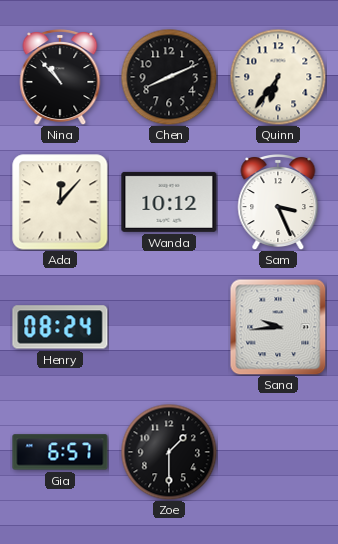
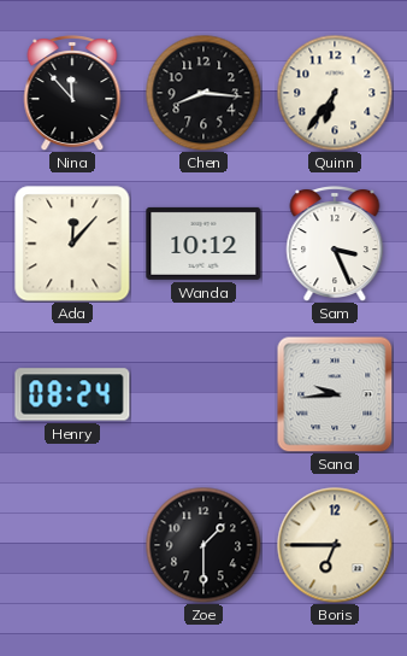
Nina: 10:53 -> 11:53
Chen: 8:11 -> 8:16
Gia: 6:57 -> none
Boris: none -> 6:45
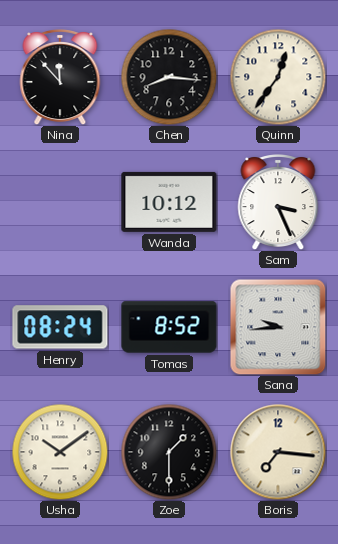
Quinn: 6:36 -> 12:36
Ada: 12:07 -> none
Tomas: none -> 8:52
Usha: none -> 10:09
Boris: 6:45 -> 7:16
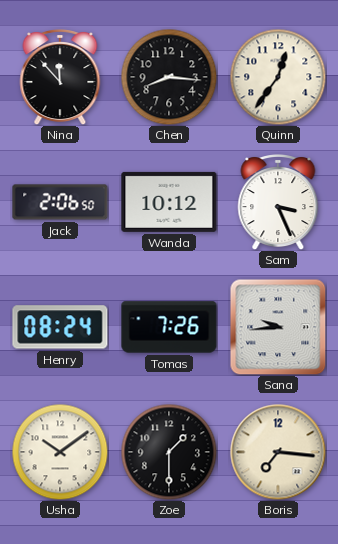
Jack: none -> 2:06
Tomas: 8:52 -> 7:26
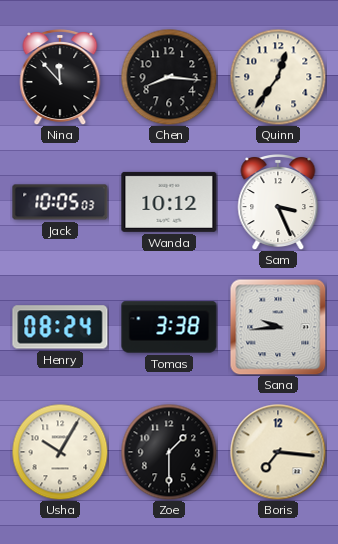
Jack: 2:06 -> 10:05
Tomas: 7:26 -> 3:38
Usha: 10:09 -> 10:05
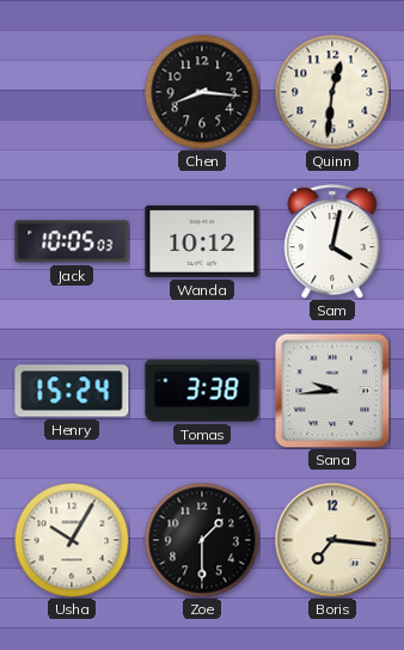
Nina: 11:53 -> none
Quinn: 12:36 -> 12:31
Sam: 3:26 -> 4:02
Henry: 08:24 -> 15:24
